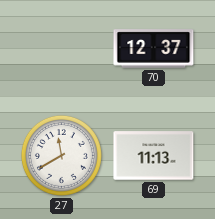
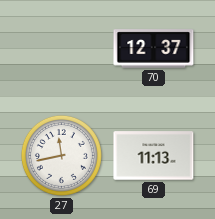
27: 11:40 -> 11:43
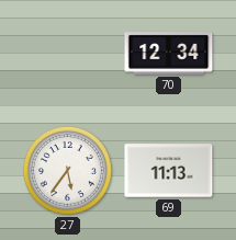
70: 12:37 -> 12:34
27: 11:43 -> 5:36
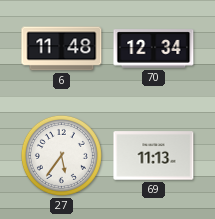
6: none -> 11:48
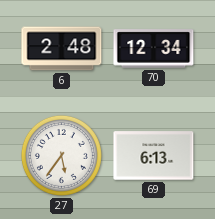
6: 11:48 -> 2:48
69: 11:13 -> 6:13
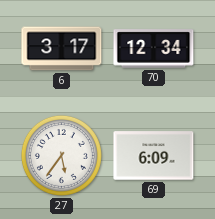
6: 2:48 -> 3:17
69: 6:13 -> 6:09
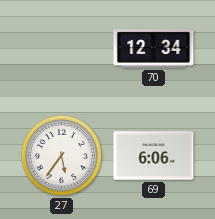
6: 3:17 -> none
69: 6:09 -> 6:06
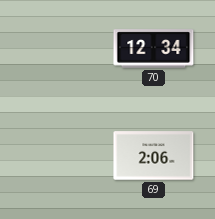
27: 5:36 -> none
69: 6:06 -> 2:06
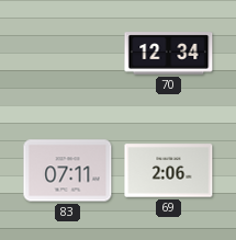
83: none -> 07:11
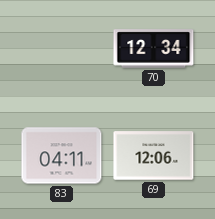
83: 07:11 -> 04:11
69: 2:06 -> 12:06
